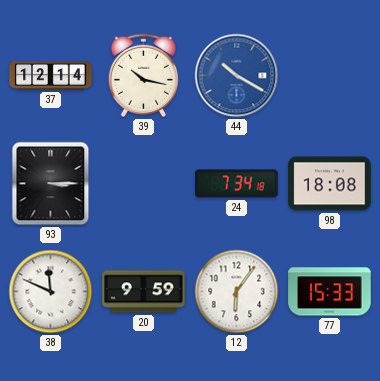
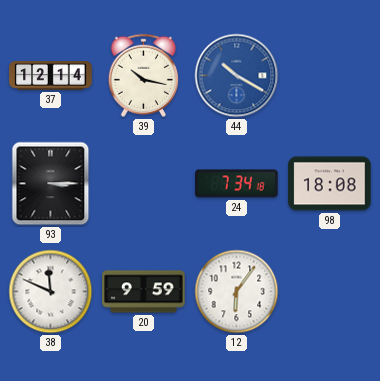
77: 15:33 -> none
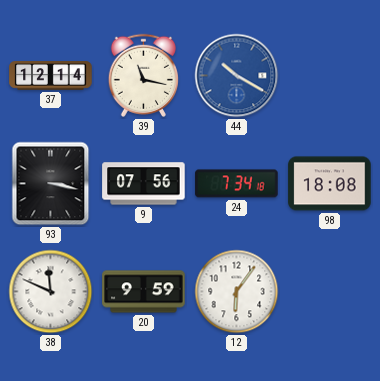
39: 10:17 -> 11:17
93: 3:15 -> 3:17
9: none -> 07:56
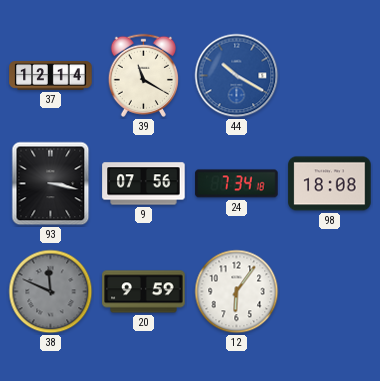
39: 11:17 -> 11:20
38 dial: white -> grey
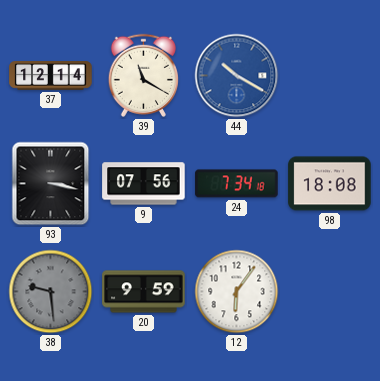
38: 11:49 -> 9:29
